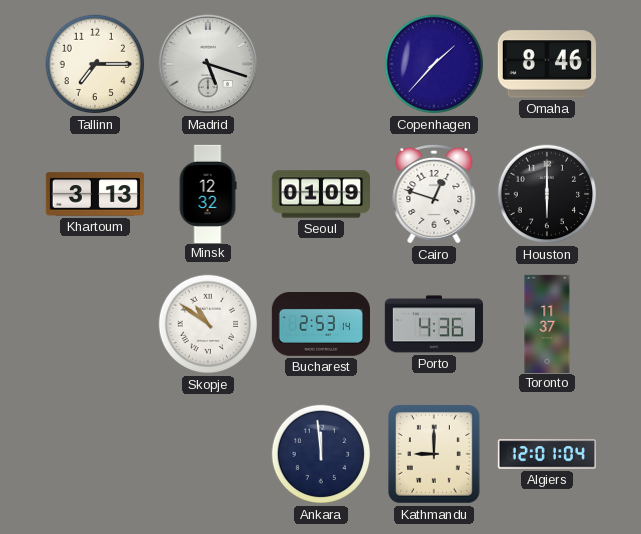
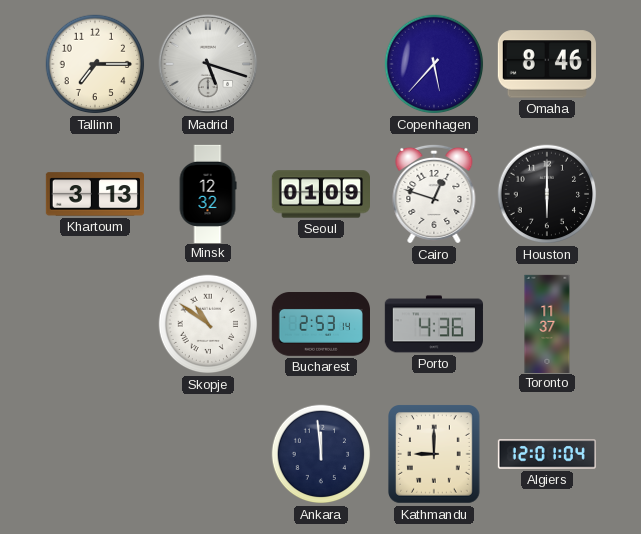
Copenhagen: 1:37 -> 5:37
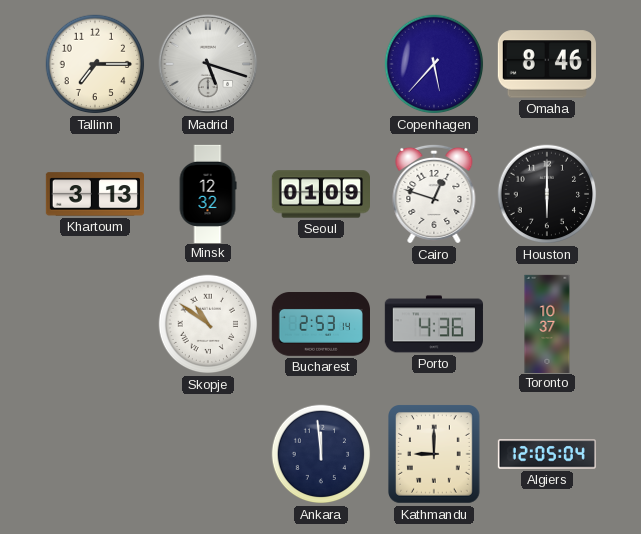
Toronto: 11:37 -> 10:37
Algiers: 12:01 -> 12:05
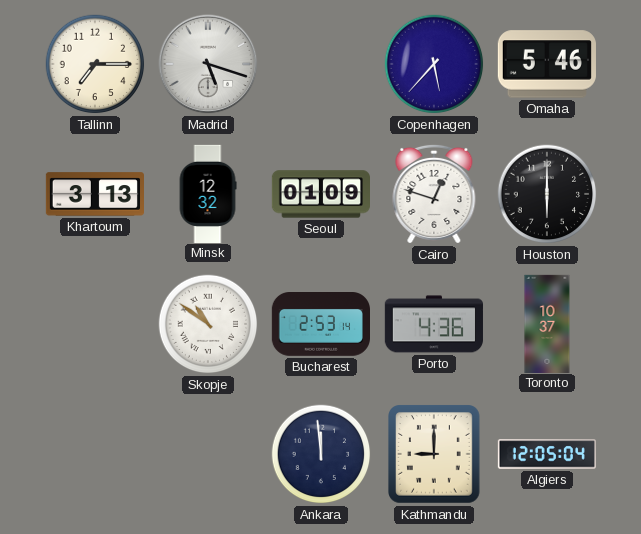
Omaha: 8:46 -> 5:46
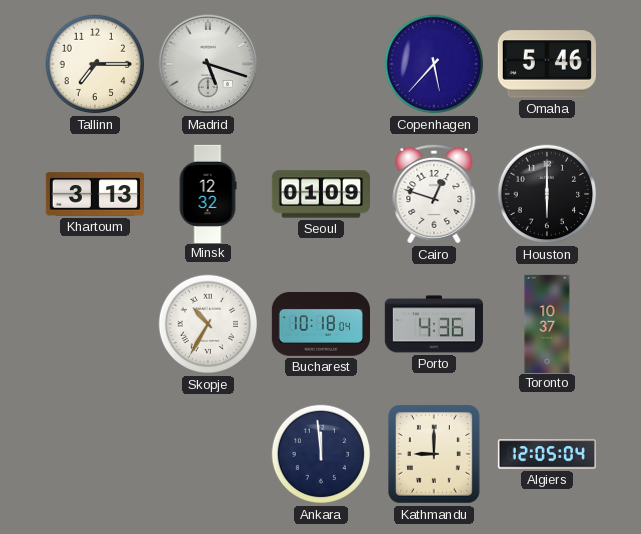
Skopje: 10:51 -> 10:35
Bucharest: 2:53 -> 10:18
